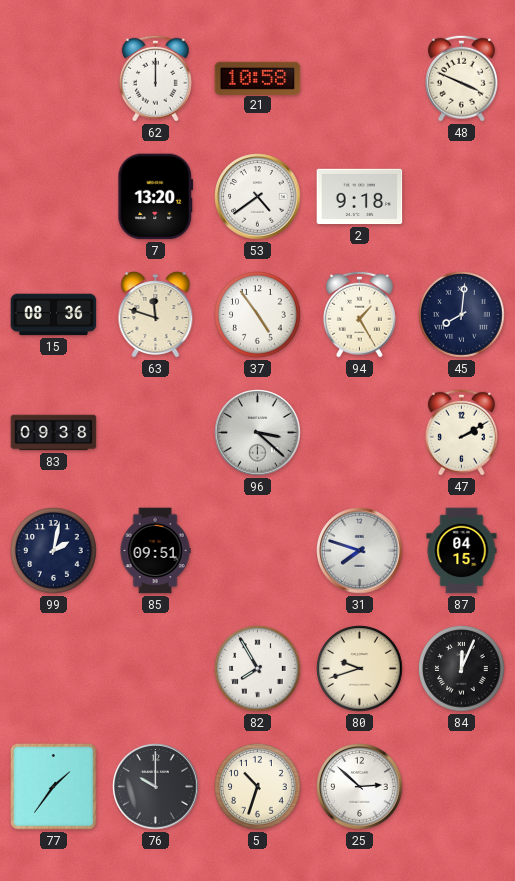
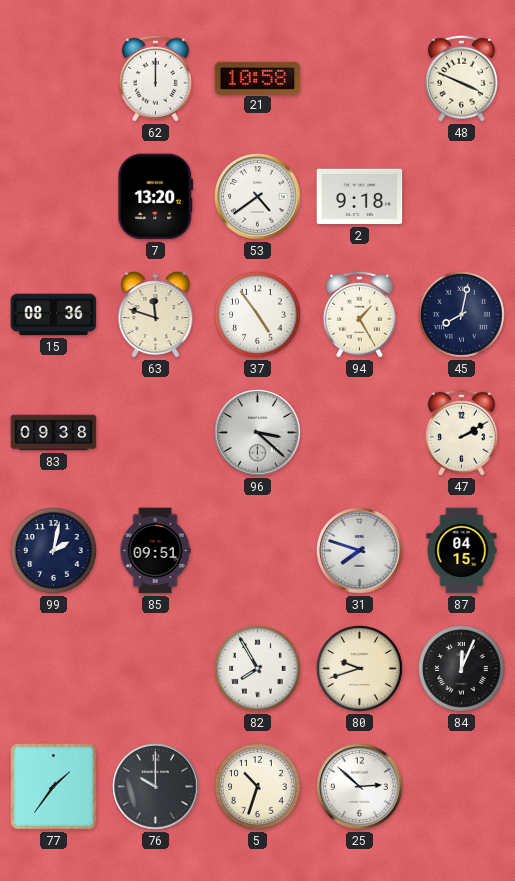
45: 8:01 -> 8:02
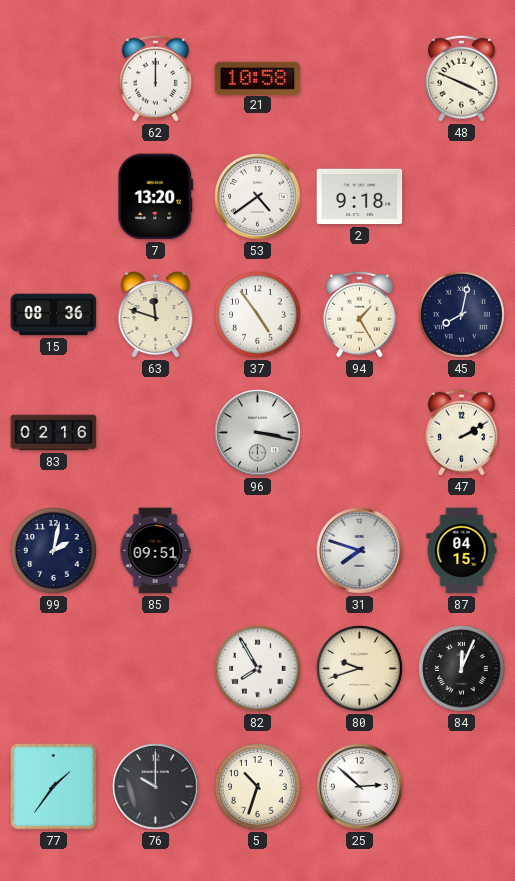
83: 09:38 -> 02:16
96: 3:22 -> 3:17
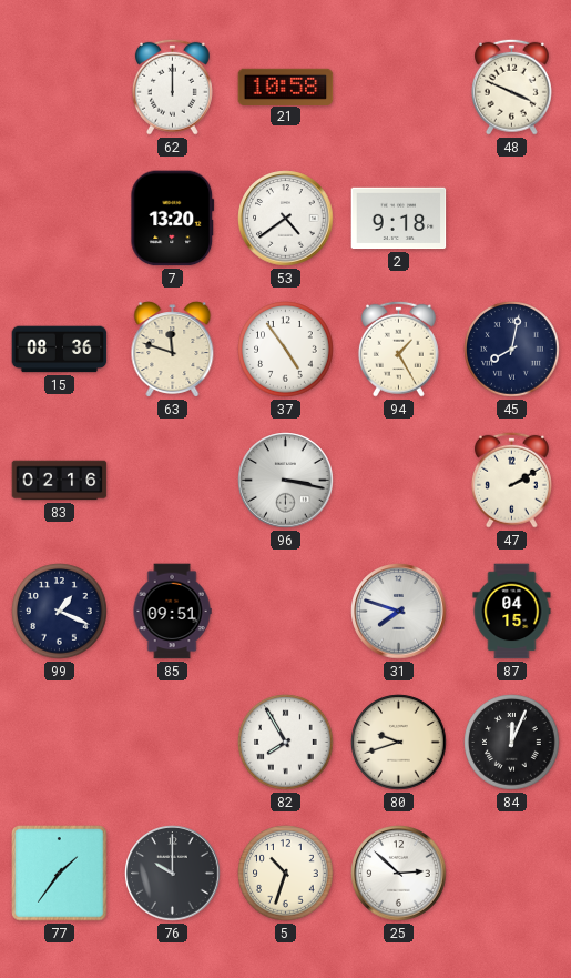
99: 2:02 -> 1:19
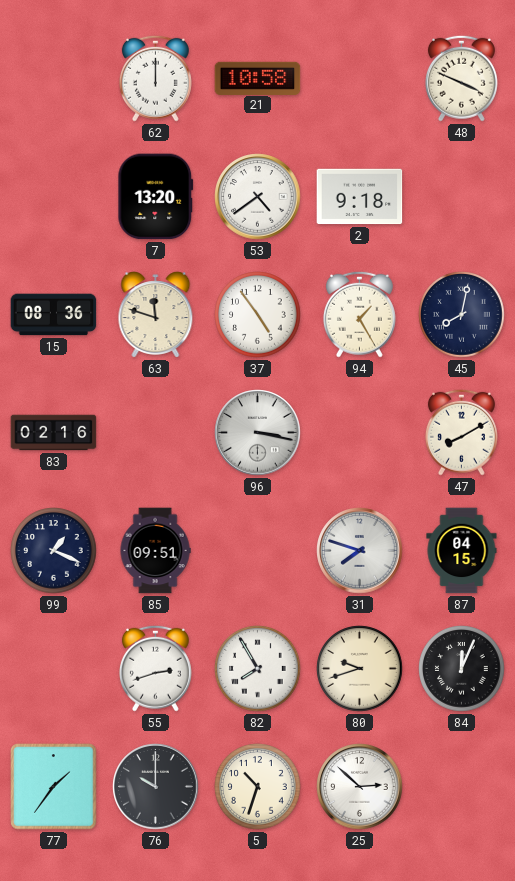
47: 2:10 -> 8:10
55: none -> 2:42
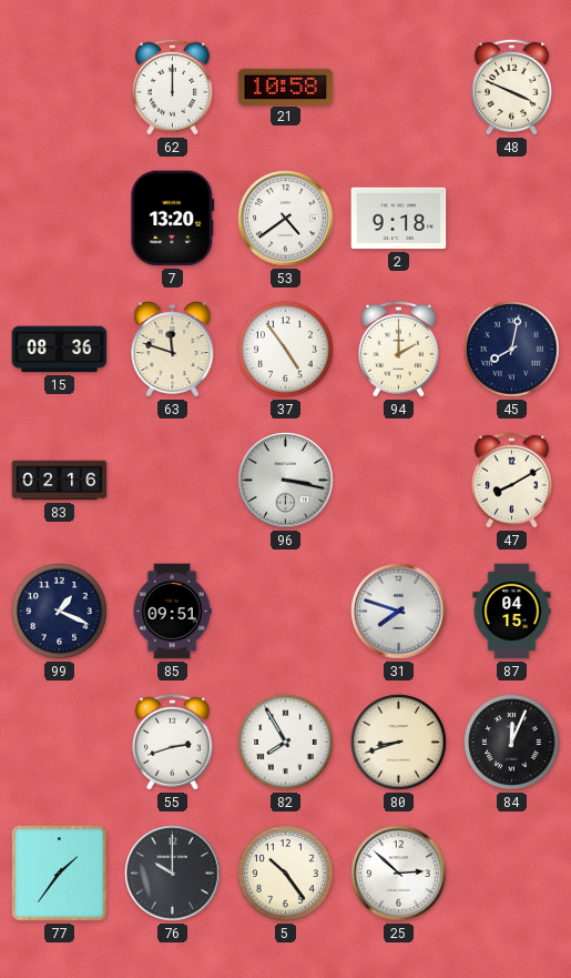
94: 1:25 -> 2:00
80: 9:42 -> 8:42
5: 10:33 -> 10:24
